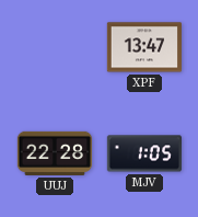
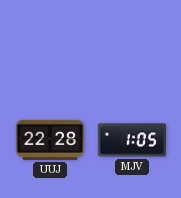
XPF: 13:47 -> none
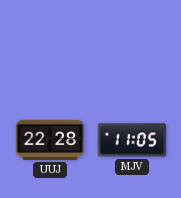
MJV: 1:05 -> 11:05
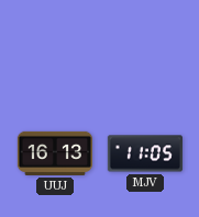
UUJ: 22:28 -> 16:13
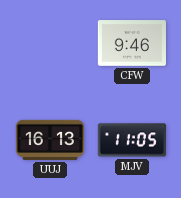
CFW: none -> 9:46
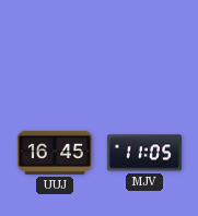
CFW: 9:46 -> none
UUJ: 16:13 -> 16:45
